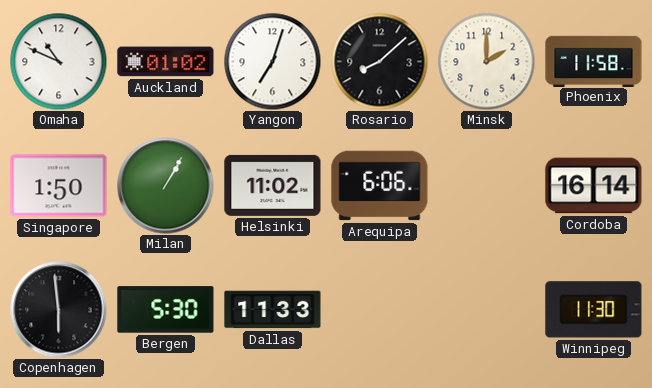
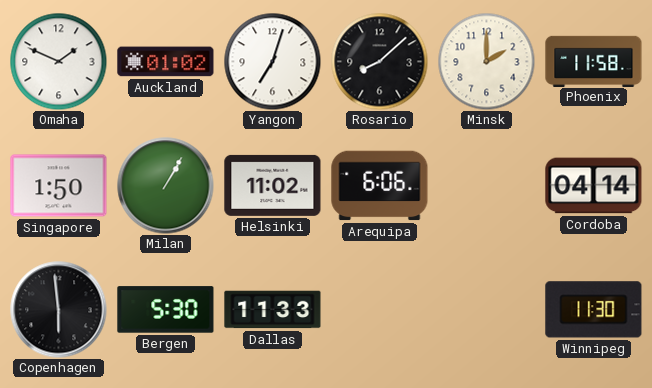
Omaha: 10:49 -> 1:49
Cordoba: 16:14 -> 04:14
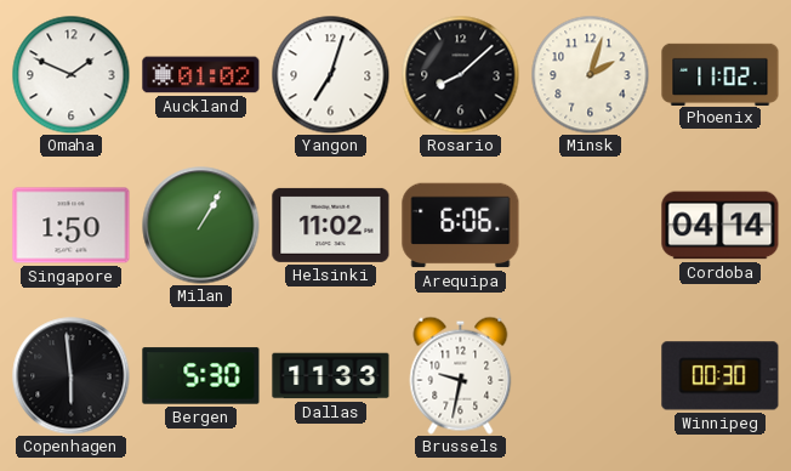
Minsk: 2:00 -> 2:03
Phoenix: 11:58 -> 11:02
Brussels: none -> 9:32
Winnipeg: 11:30 -> 00:30
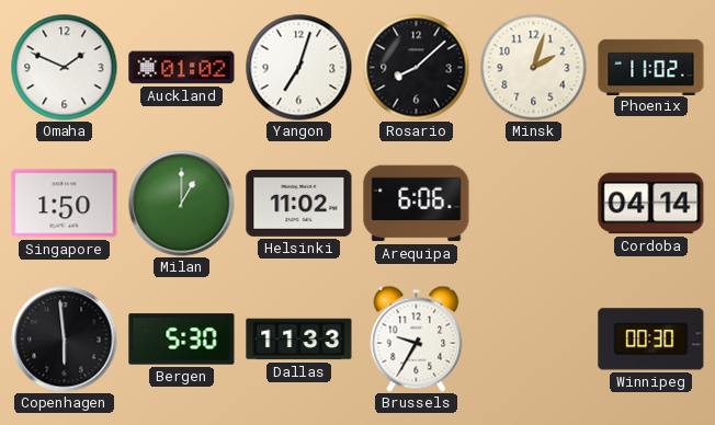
Milan: 1:05 -> 1:00
Brussels: 9:32 -> 9:35
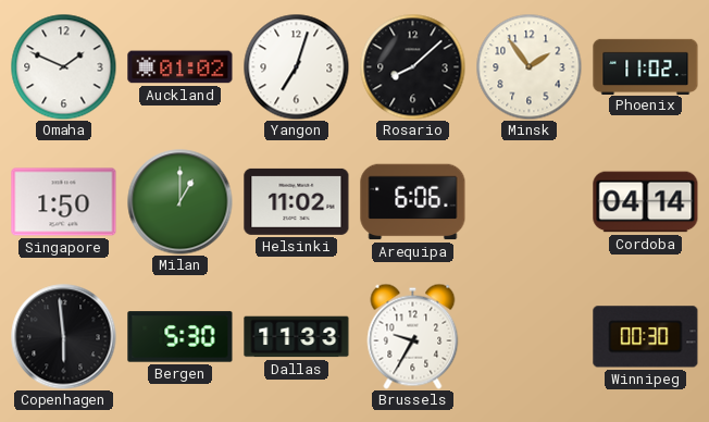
Minsk: 2:03 -> 1:54
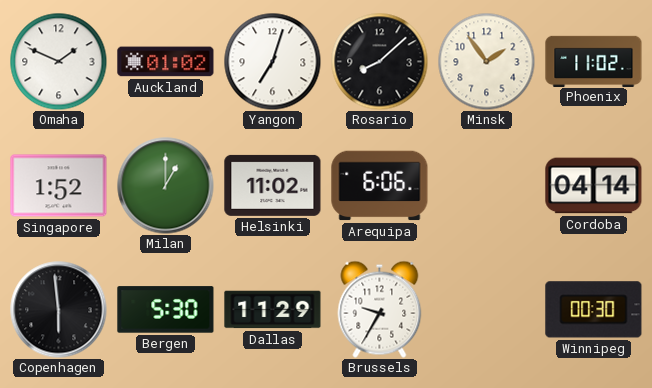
Singapore: 1:50 -> 1:52
Dallas: 11:33 -> 11:29
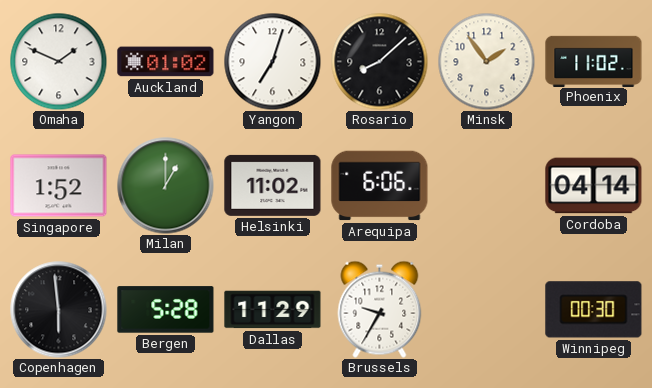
Bergen: 5:30 -> 5:28
